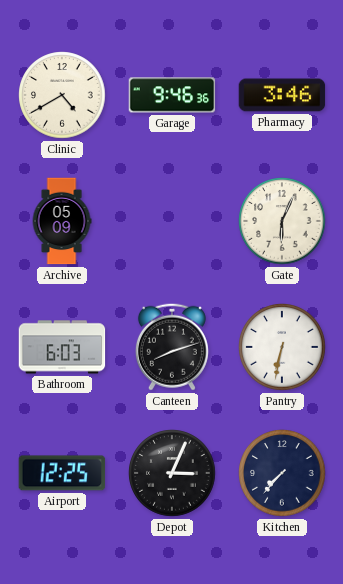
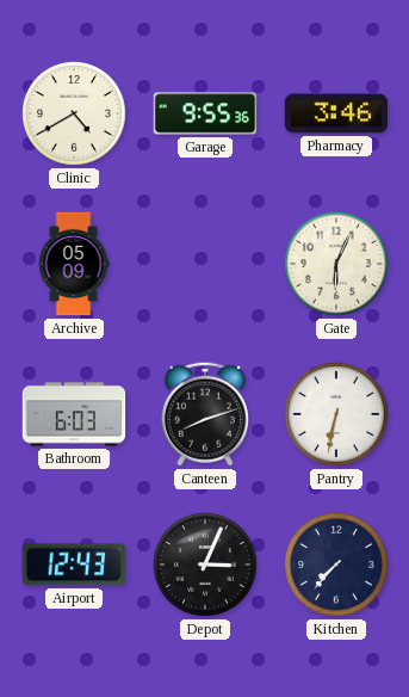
Garage: 9:46 -> 9:55
Airport: 12:25 -> 12:43
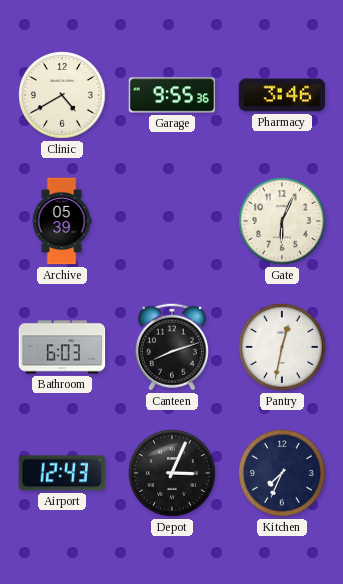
Archive: 05:09 -> 05:39
Pantry: 6:32 -> 12:32
Kitchen: 7:37 -> 7:34
